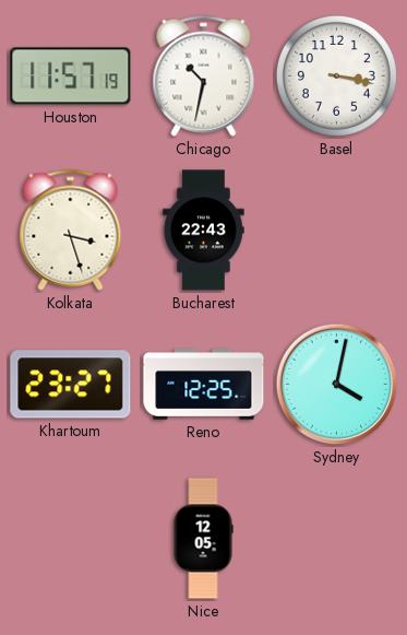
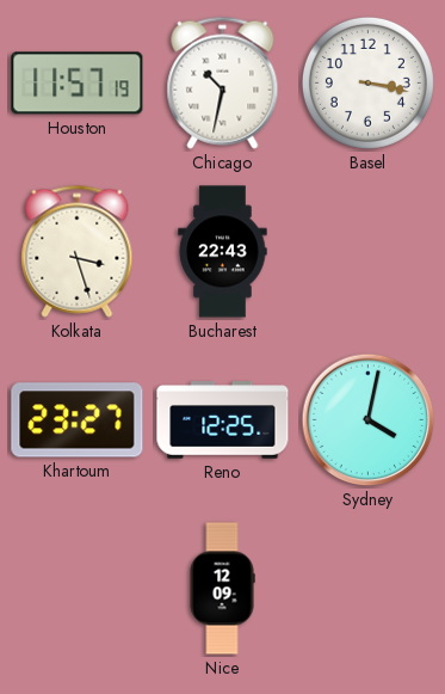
Nice: 12:05 -> 12:09
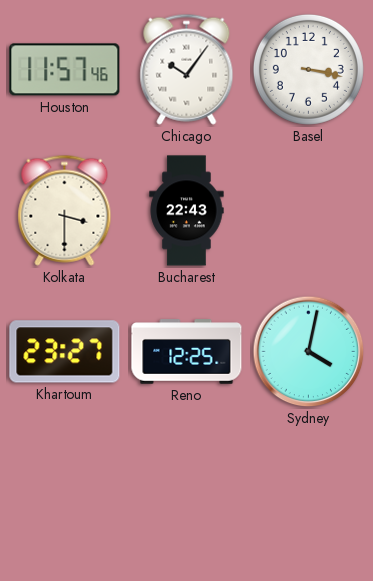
Houston: 11:57:19 -> 11:57:46
Chicago: 10:32 -> 10:06
Kolkata: 3:27 -> 3:30
Nice: 12:09 -> none
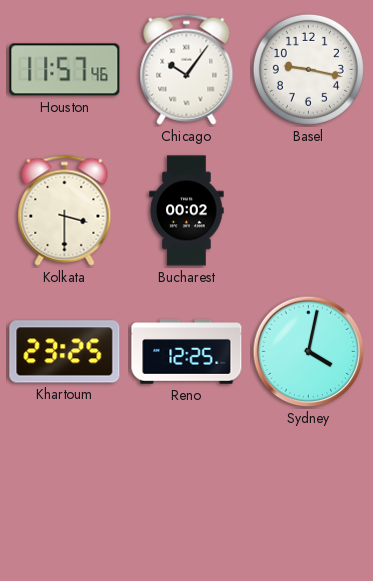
Basel: 3:17 -> 9:17
Bucharest: 22:43 -> 00:02
Khartoum: 23:27 -> 23:25
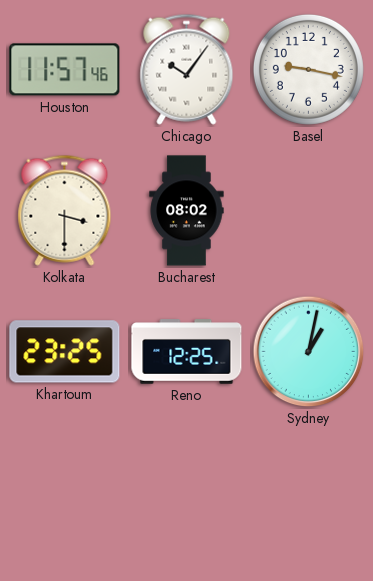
Bucharest: 00:02 -> 08:02
Sydney: 4:02 -> 1:02
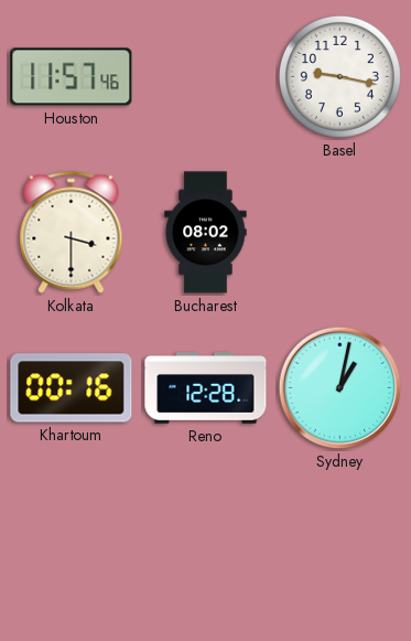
Chicago: 10:06 -> none
Khartoum: 23:25 -> 00:16
Reno: 12:25 -> 12:28
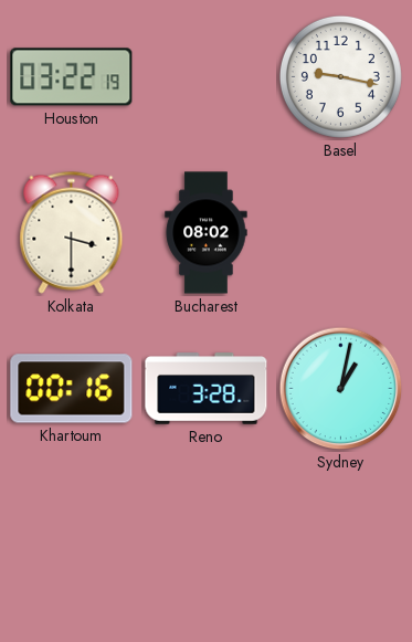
Houston: 11:57 -> 03:22
Reno: 12:28 -> 3:28
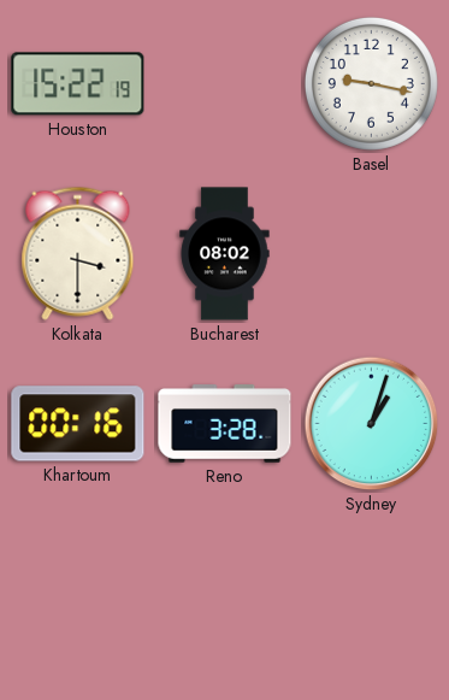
Houston: 03:22 -> 15:22
Sydney: 1:02 -> 1:03
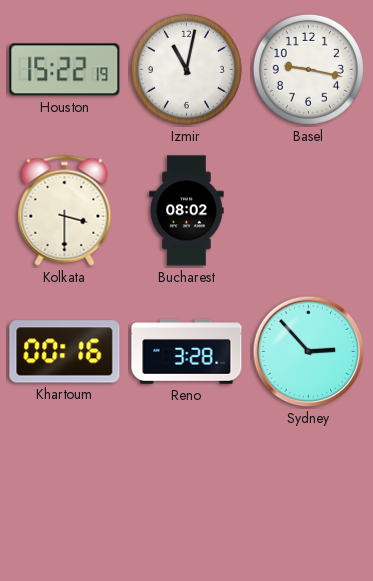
Izmir: none -> 11:02
Sydney: 1:03 -> 2:53
